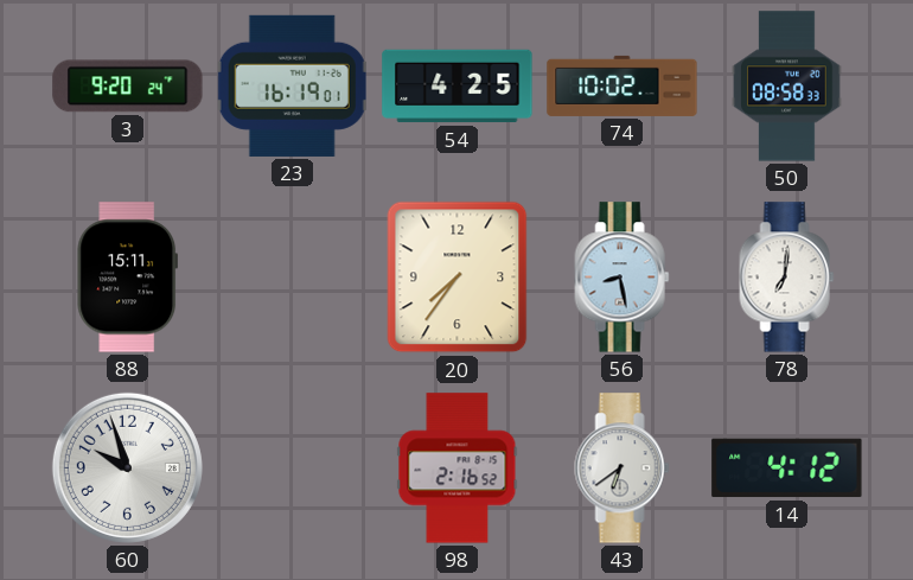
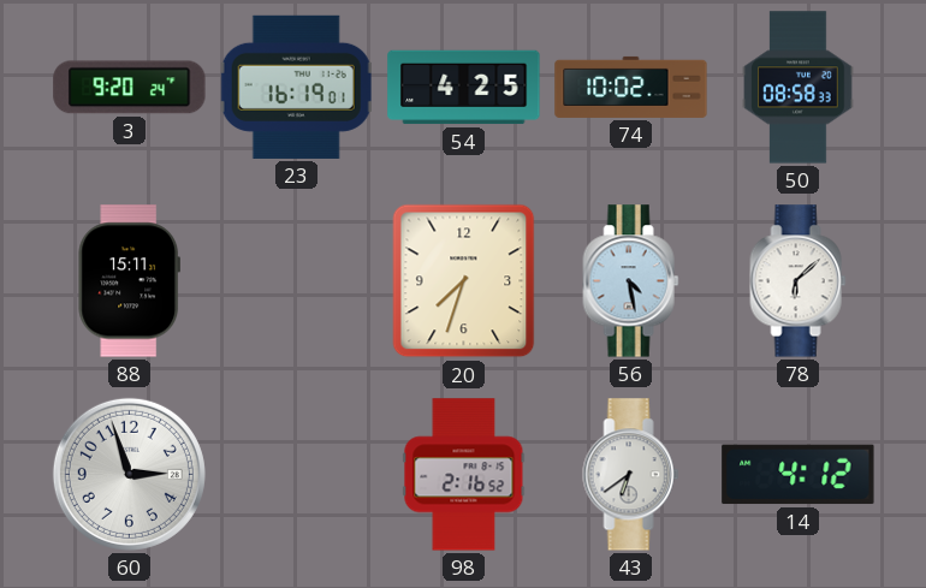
20: 7:36 -> 7:33
56: 8:28 -> 4:28
78: 7:01 -> 6:08
60: 9:57 -> 2:57
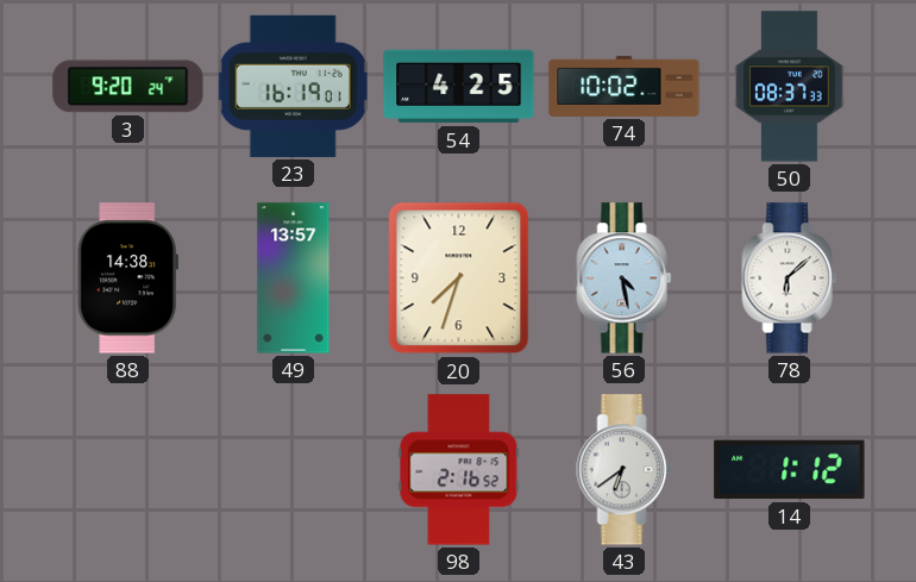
50: 08:58 -> 08:37
88: 15:11 -> 14:38
49: none -> 13:57
60: 2:57 -> none
14: 4:12 -> 1:12
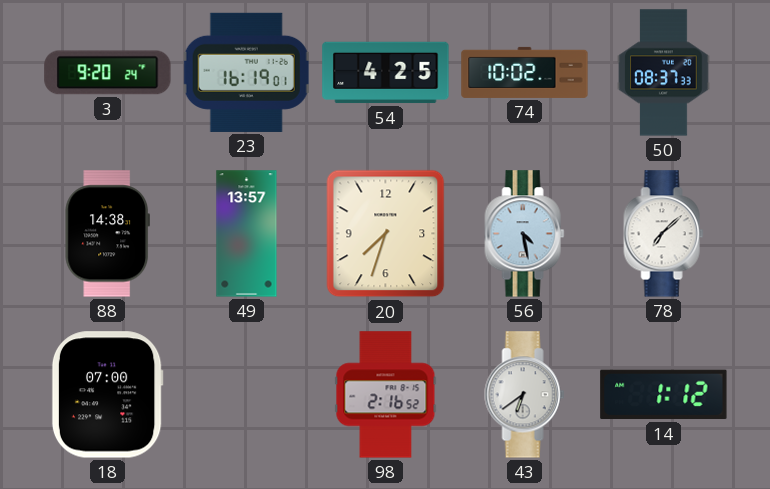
78: 6:08 -> 7:08
18: none -> 07:00
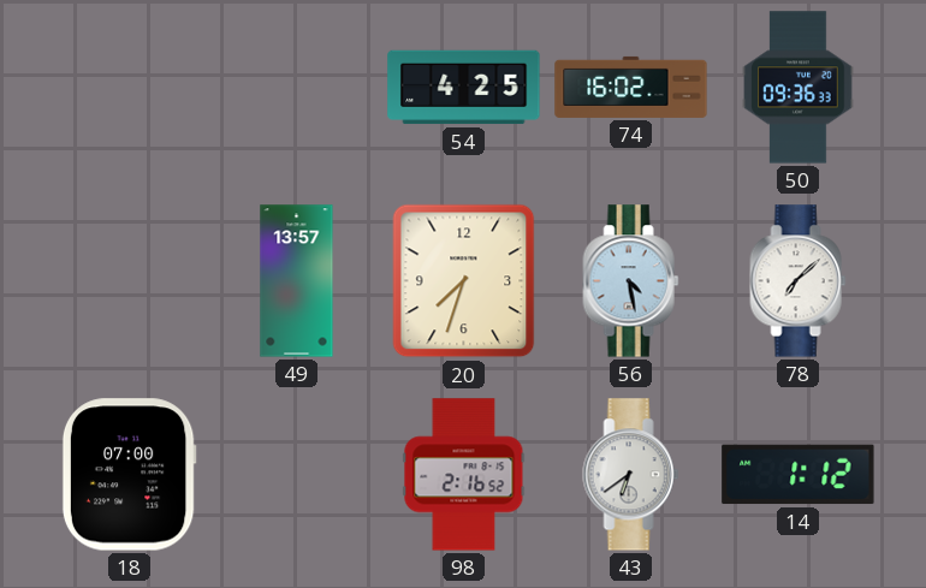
3: 9:20 -> none
23: 16:19 -> none
74: 10:02 -> 16:02
50: 08:37 -> 09:36
88: 14:38 -> none
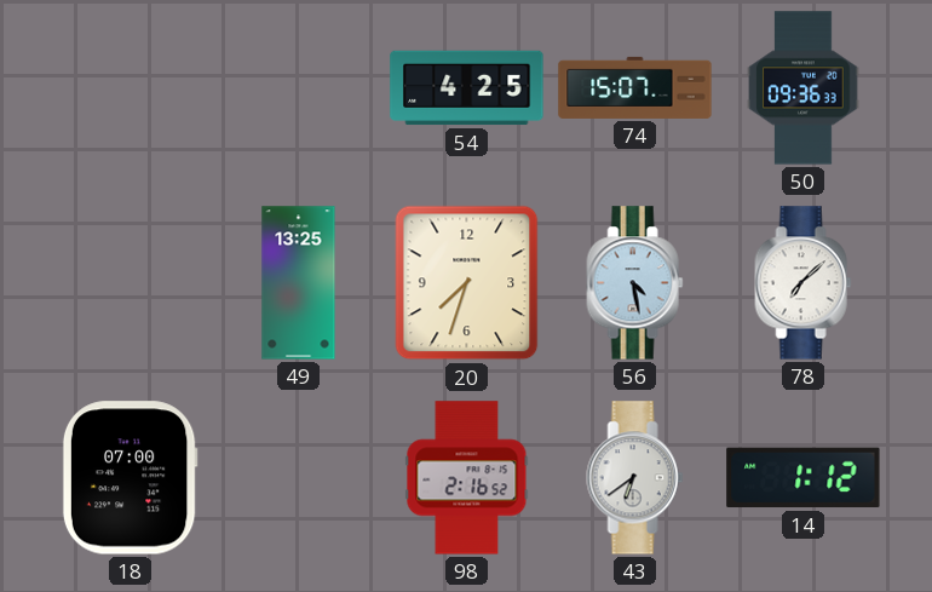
74: 16:02 -> 15:07
49: 13:57 -> 13:25
